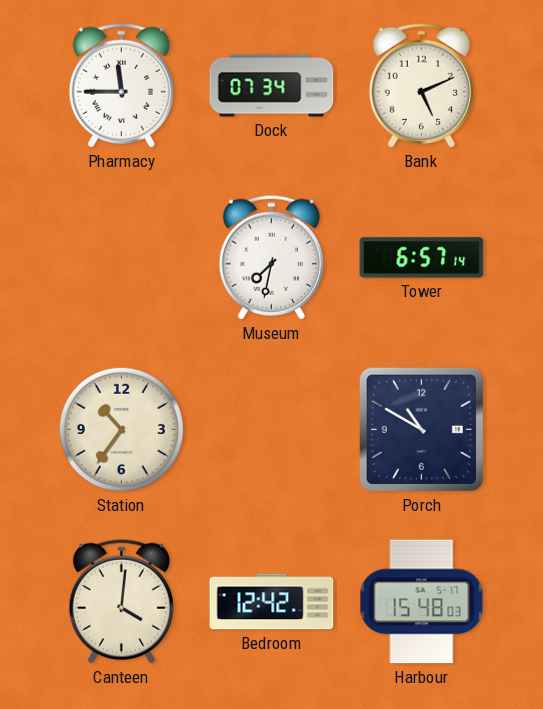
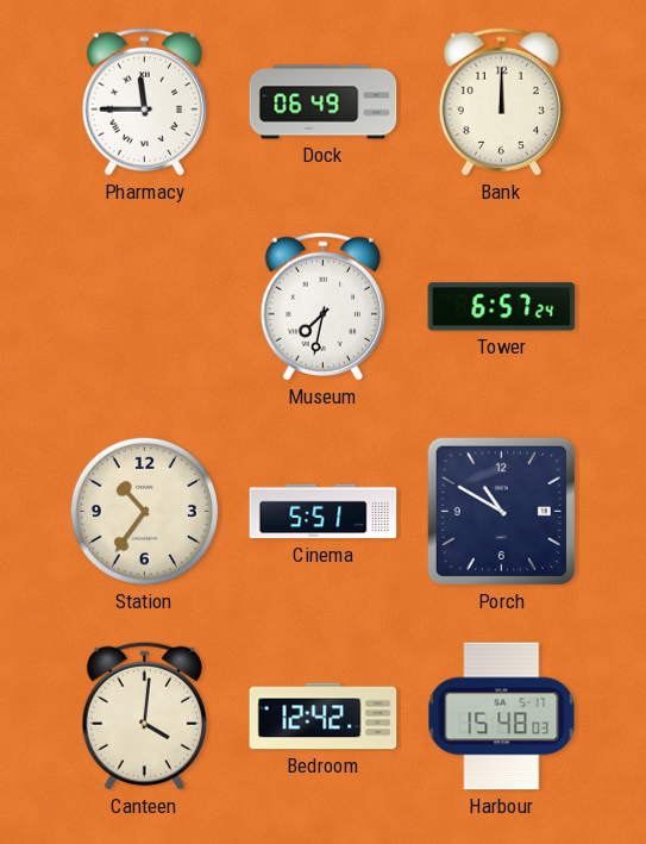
Dock: 07:34 -> 06:49
Bank: 5:11 -> 12:00
Tower: 6:57:14 -> 6:57:24
Cinema: none -> 5:51
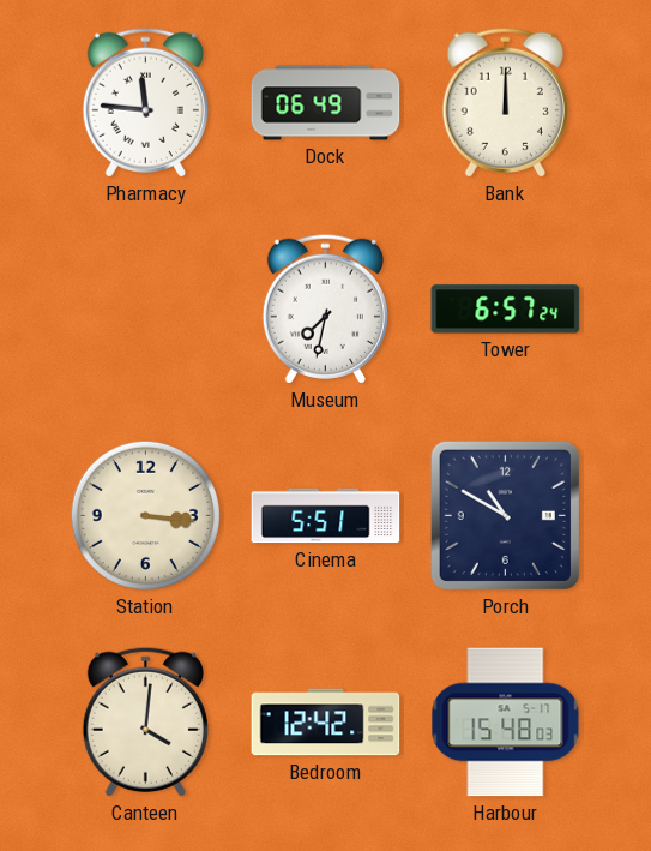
Pharmacy: 11:45 -> 11:46
Station: 10:36 -> 3:16
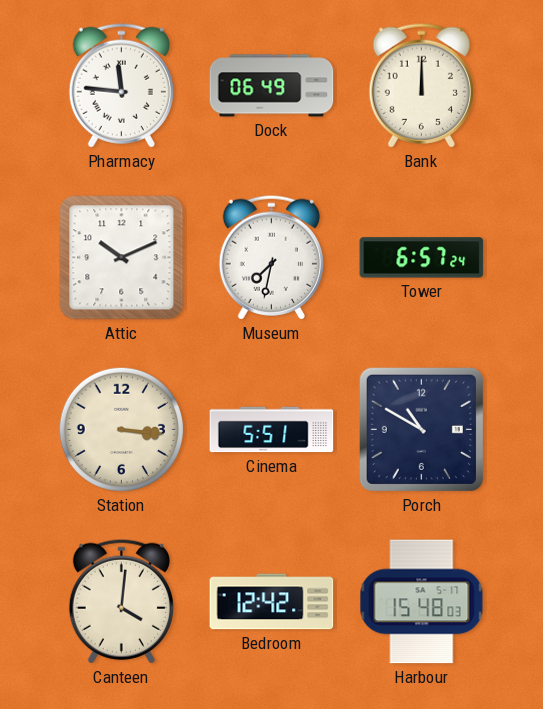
Attic: none -> 10:11
